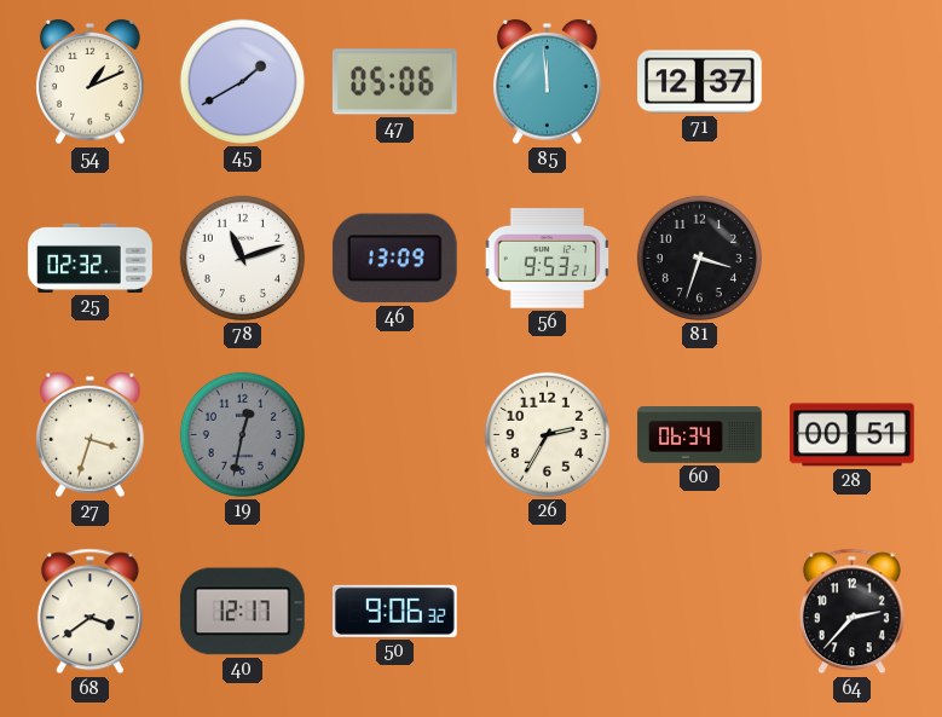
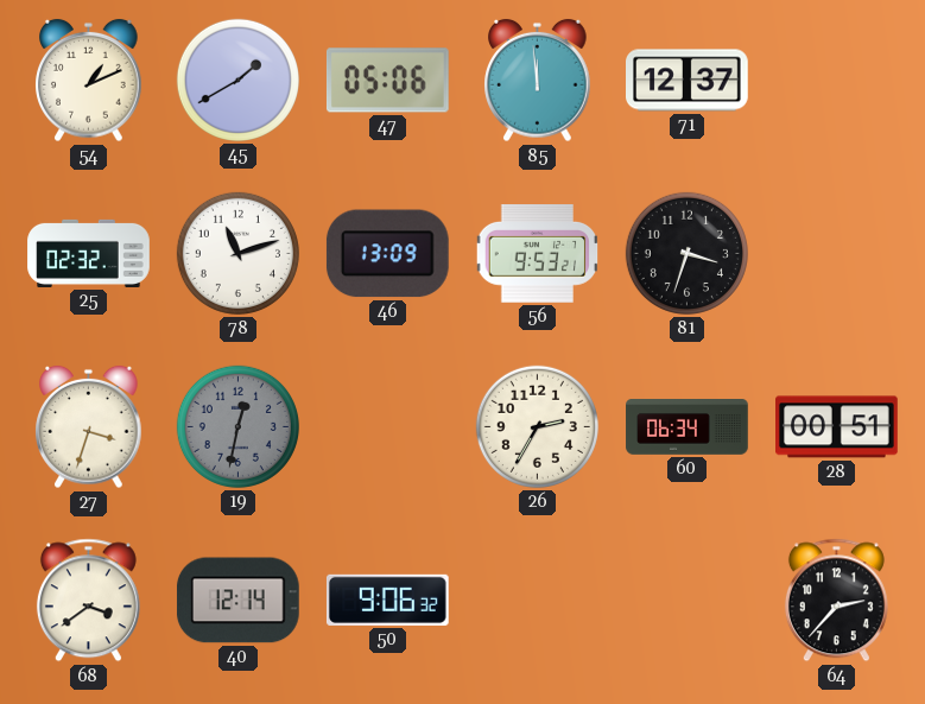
40: 12:17 -> 12:14
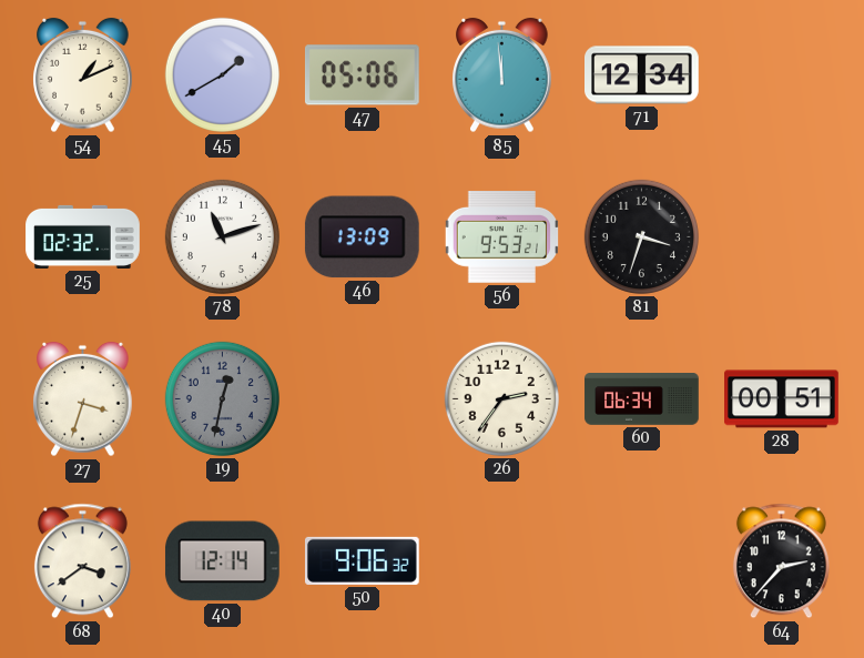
71: 12:37 -> 12:34
26: 2:35 -> 2:36
